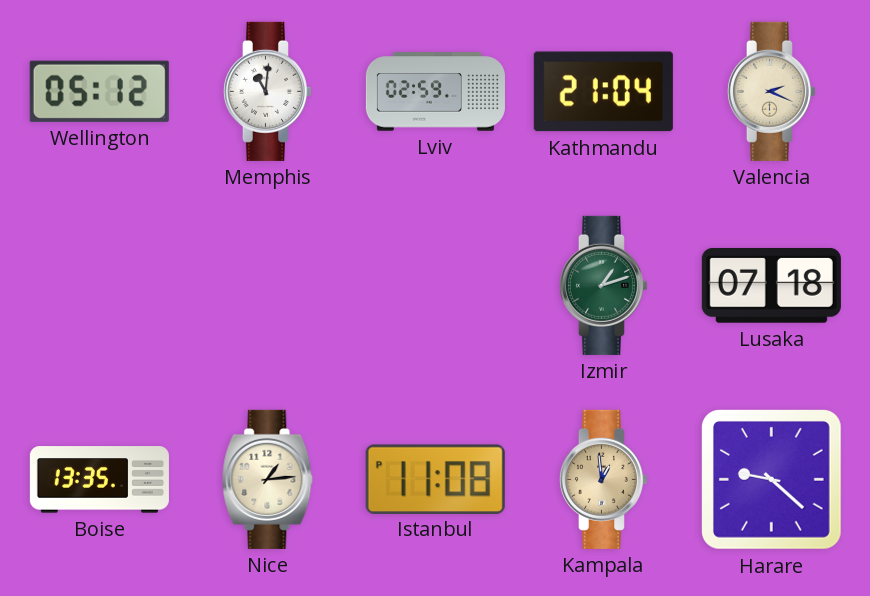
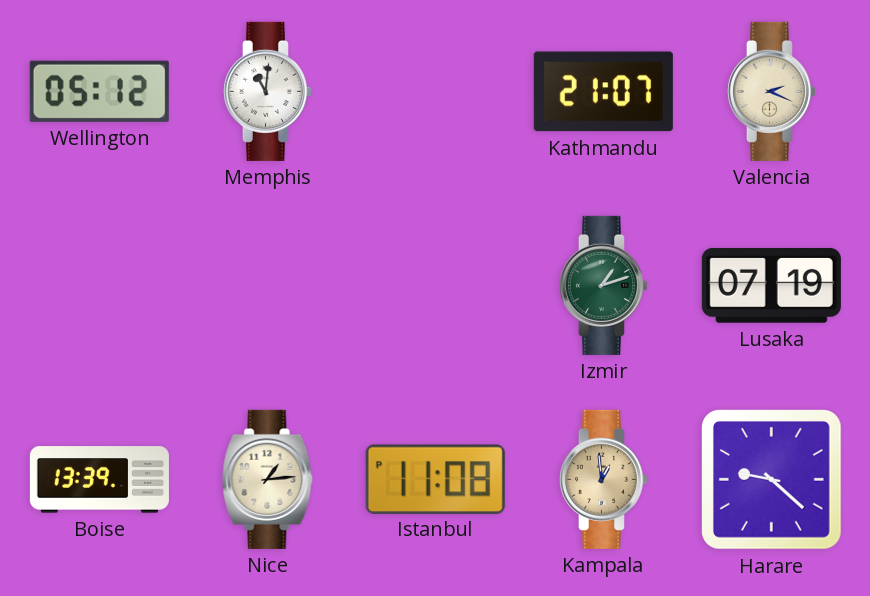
Lviv: 02:59 -> none
Kathmandu: 21:04 -> 21:07
Lusaka: 07:18 -> 07:19
Boise: 13:35 -> 13:39
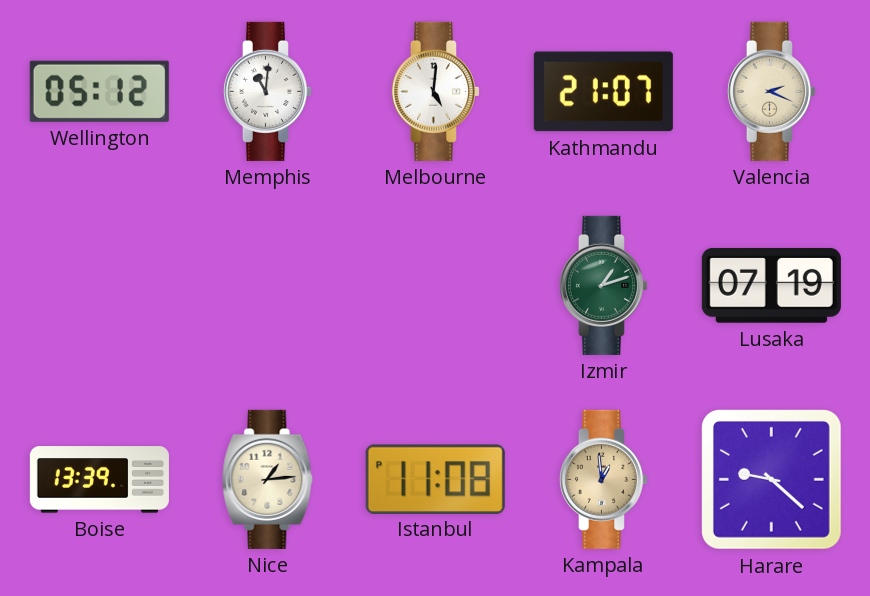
Melbourne: none -> 5:01
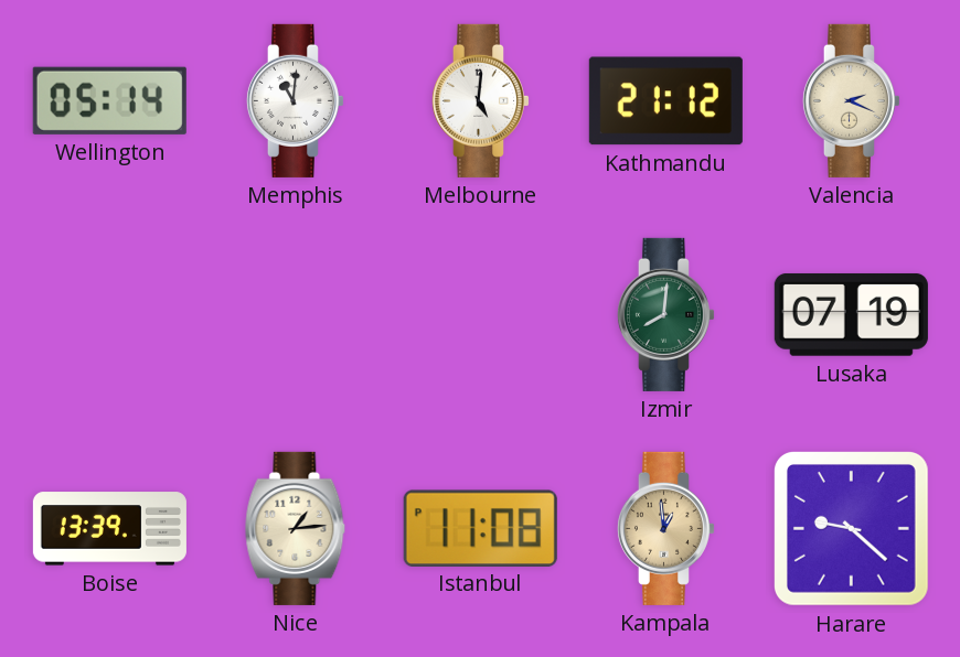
Wellington: 05:12 -> 05:14
Kathmandu: 21:07 -> 21:12
Izmir: 1:12 -> 8:01
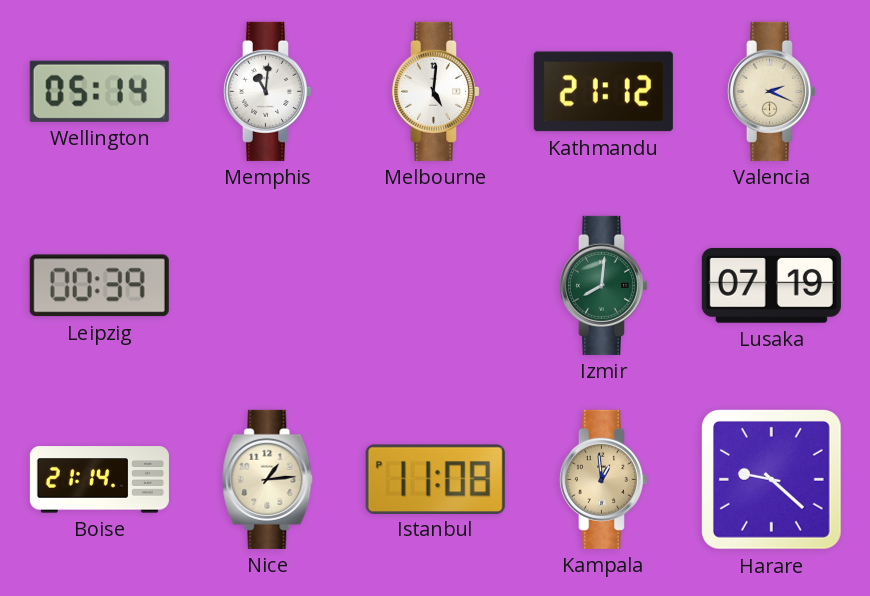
Leipzig: none -> 00:39
Boise: 13:39 -> 21:14
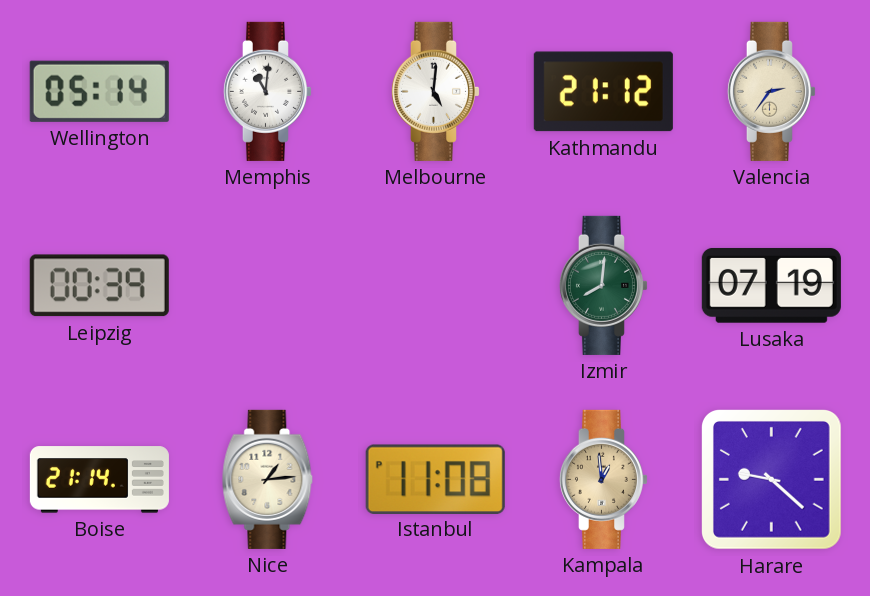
Valencia: 2:19 -> 2:36
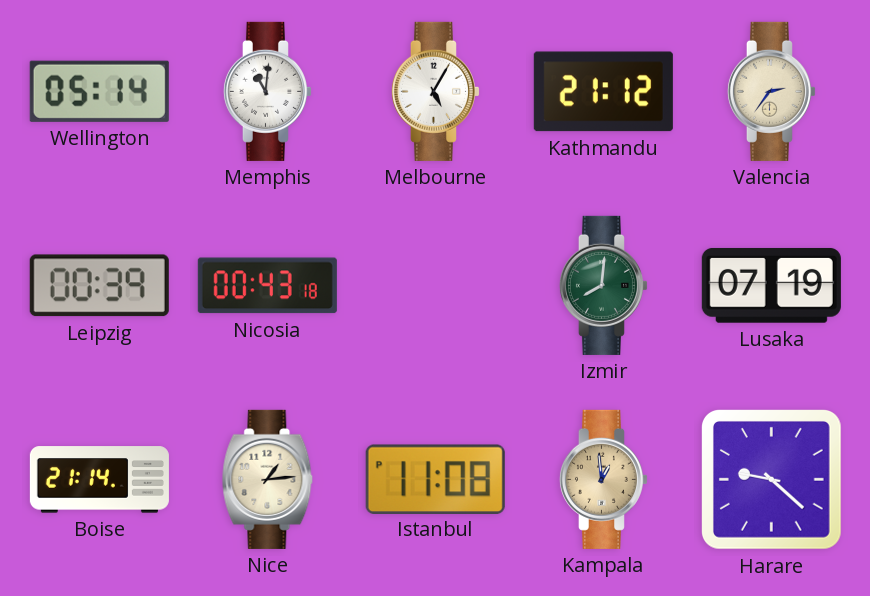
Melbourne: 5:01 -> 5:05
Nicosia: none -> 00:43
